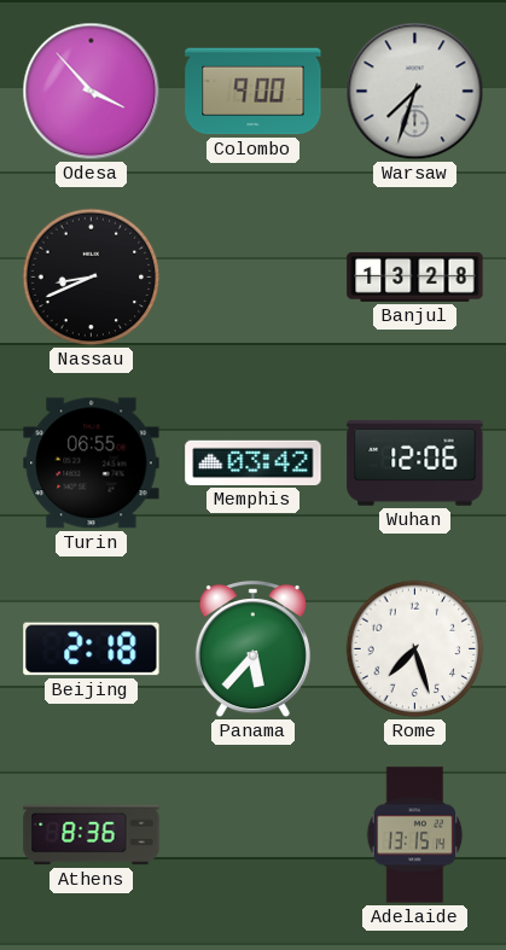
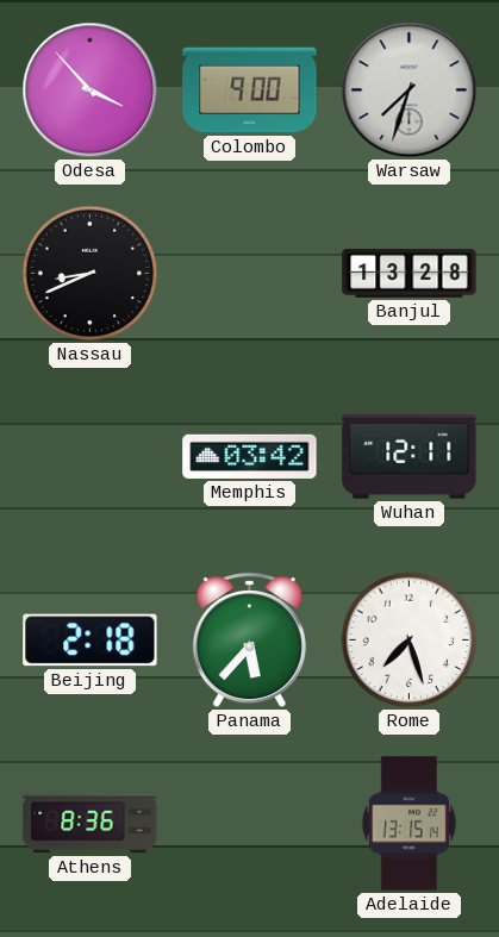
Turin: 06:55 -> none
Wuhan: 12:06 -> 12:11
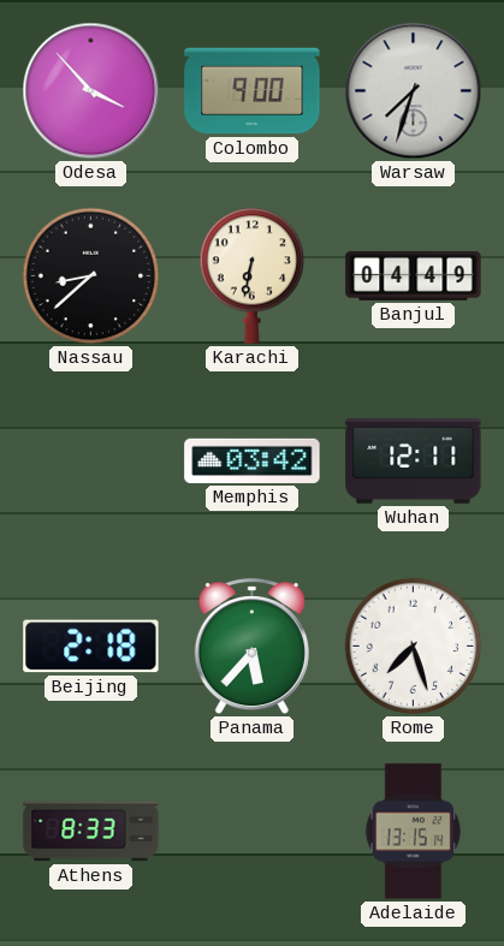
Nassau: 8:41 -> 8:38
Karachi: none -> 6:32
Banjul: 13:28 -> 04:49
Athens: 8:36 -> 8:33
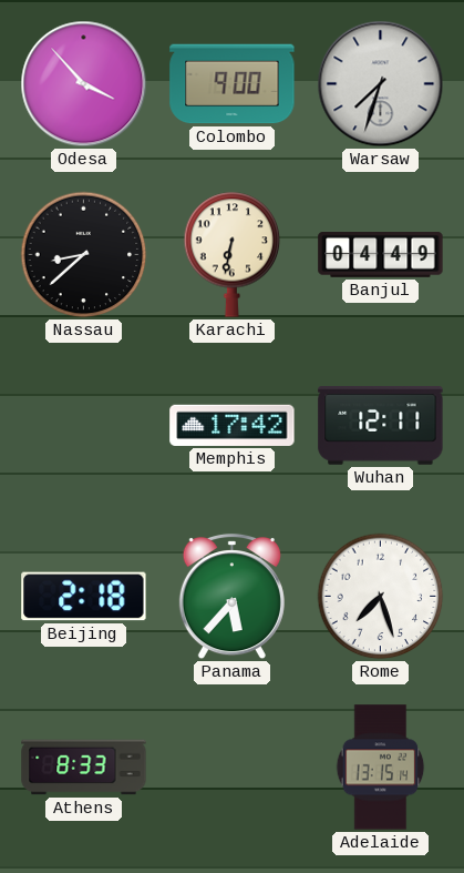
Memphis: 03:42 -> 17:42
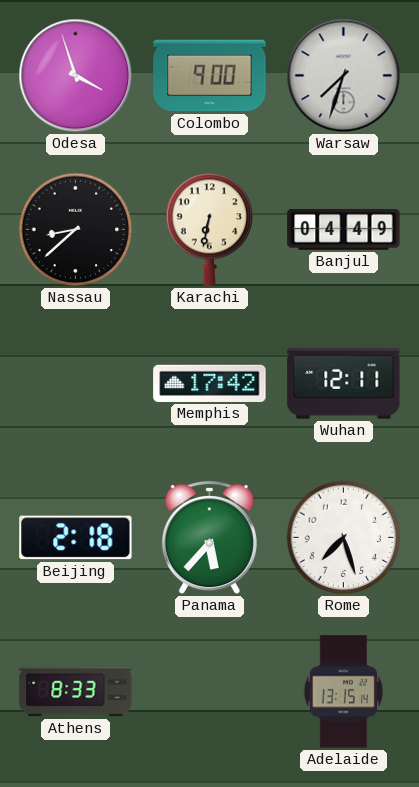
Odesa: 3:53 -> 3:57
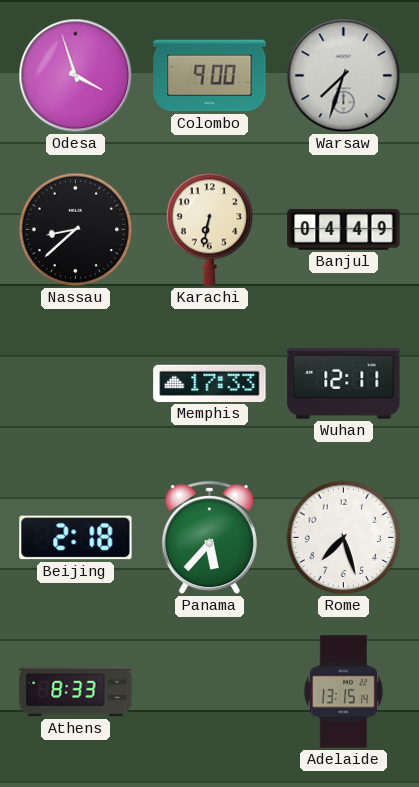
Memphis: 17:42 -> 17:33
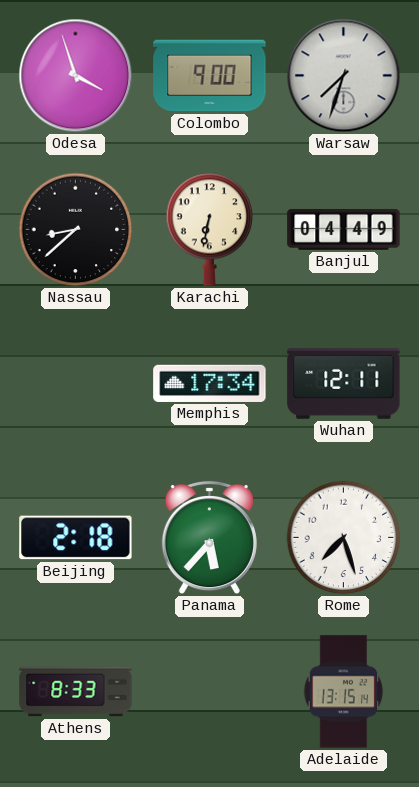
Memphis: 17:33 -> 17:34
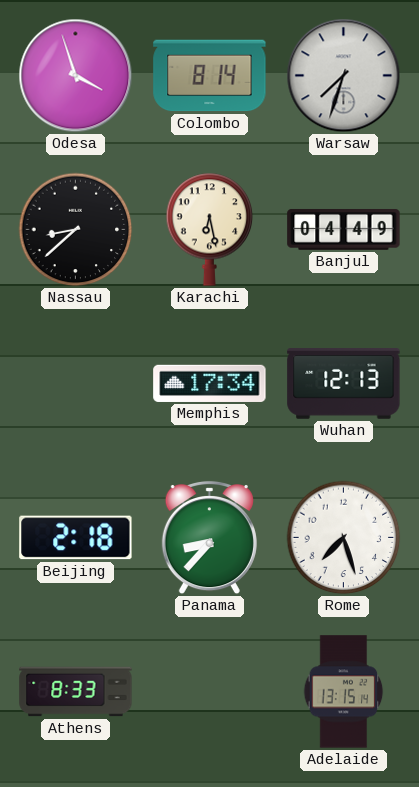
Colombo: 9:00 -> 8:14
Karachi: 6:32 -> 6:28
Wuhan: 12:11 -> 12:13
Panama: 5:37 -> 8:37
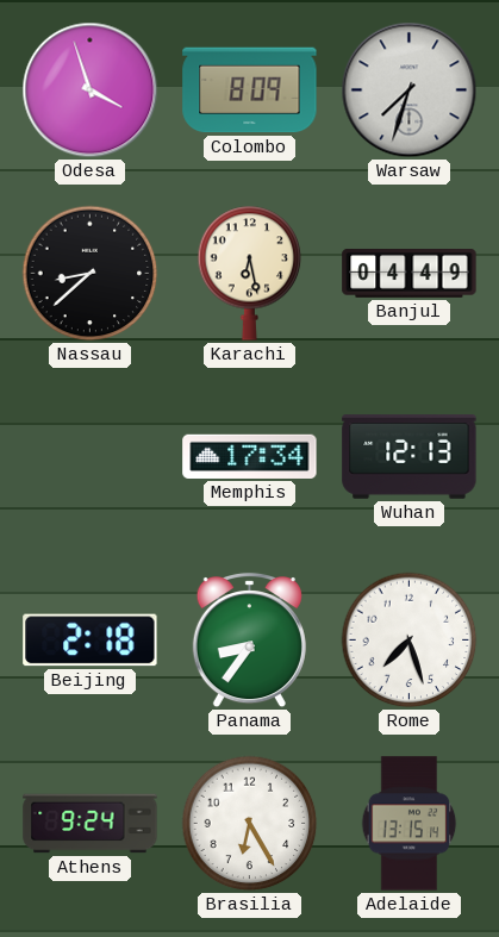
Colombo: 8:14 -> 8:09
Panama: 8:37 -> 8:36
Athens: 8:33 -> 9:24
Brasilia: none -> 6:25
